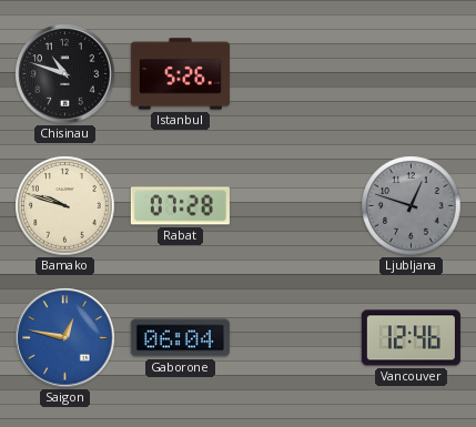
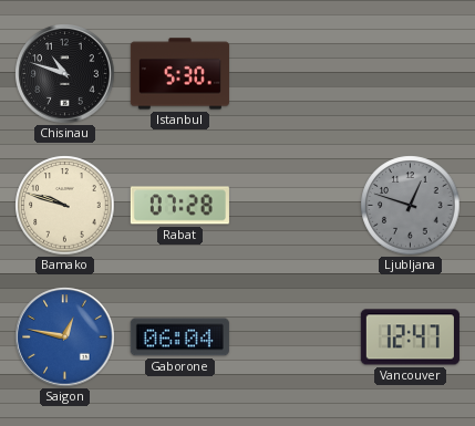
Istanbul: 5:26 -> 5:30
Vancouver: 12:46 -> 12:47
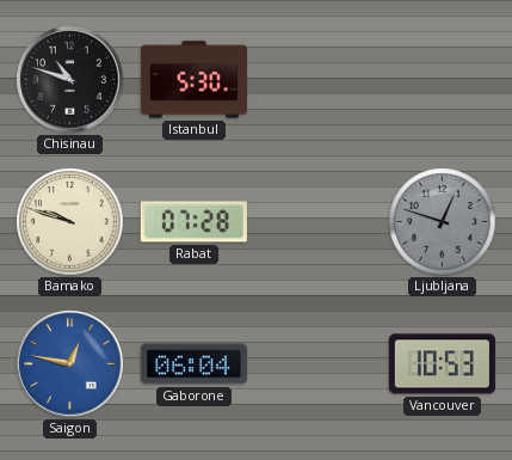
Vancouver: 12:47 -> 10:53
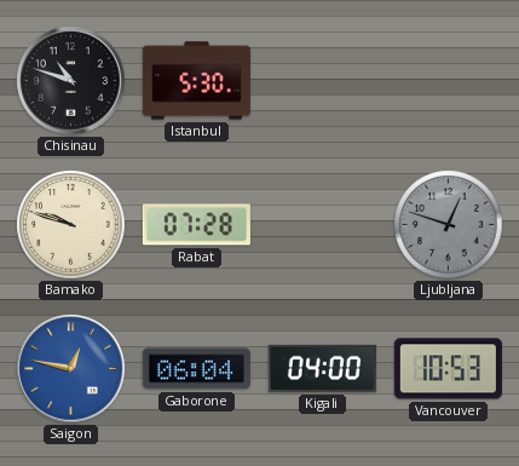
Kigali: none -> 04:00
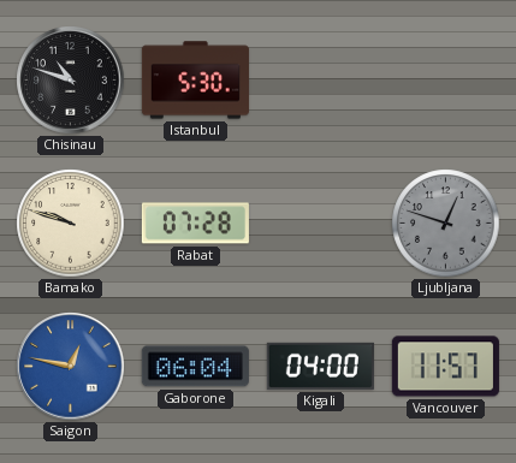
Vancouver: 10:53 -> 11:57
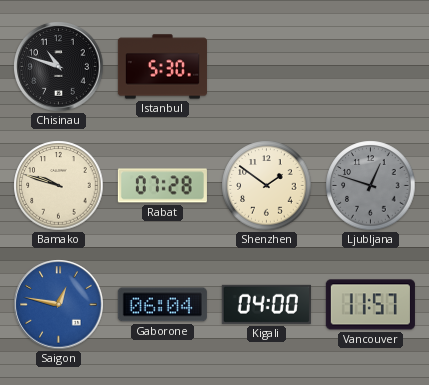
Shenzhen: none -> 1:51
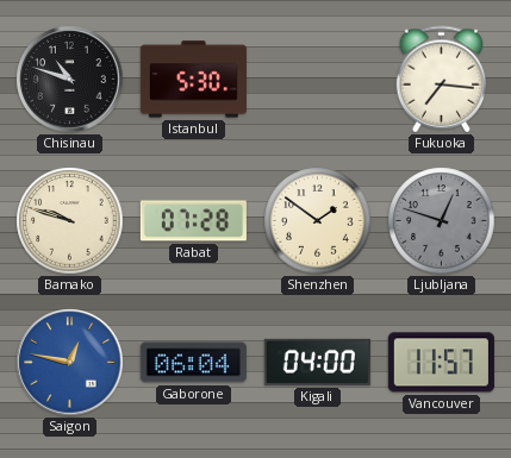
Fukuoka: none -> 7:16
